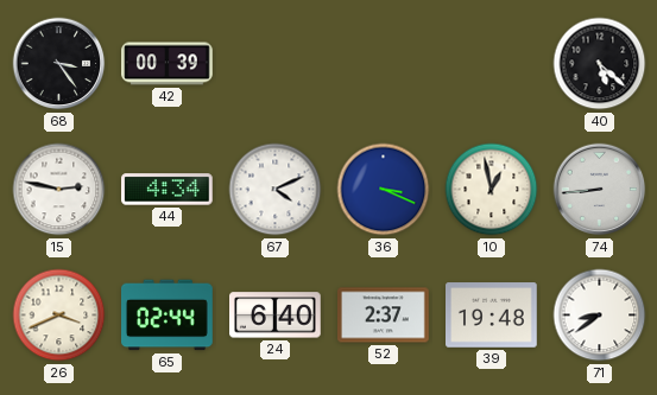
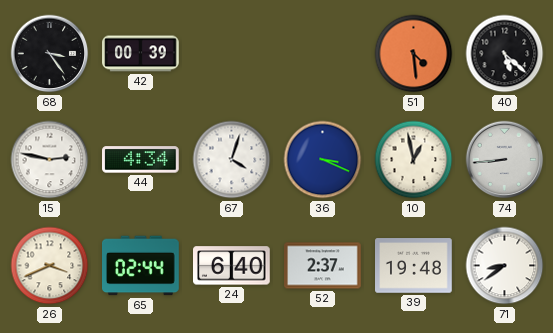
51: none -> 4:29
67: 4:11 -> 4:03
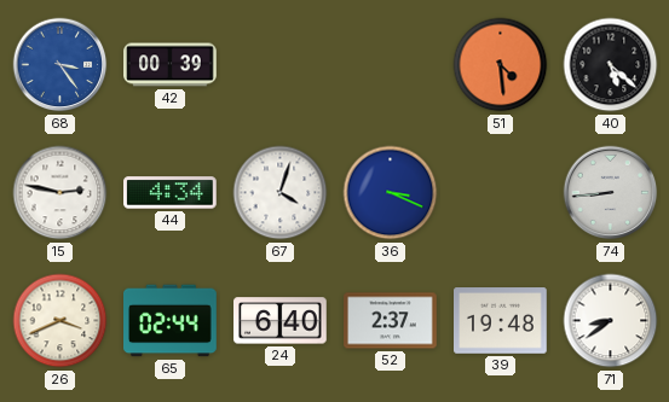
68 dial: black -> blue
10: 12:58 -> none
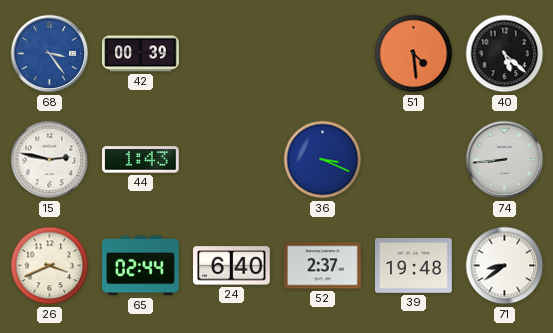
44: 4:34 -> 1:43
67: 4:03 -> none
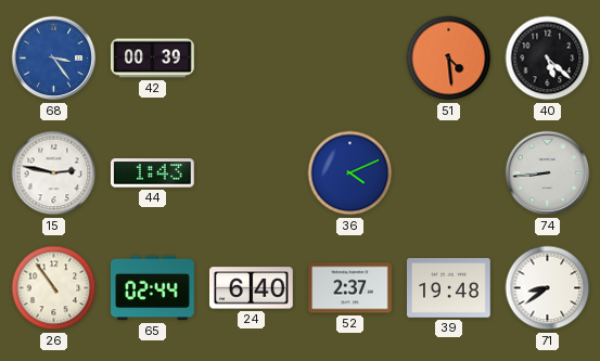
36: 3:19 -> 4:11
26: 3:41 -> 10:54
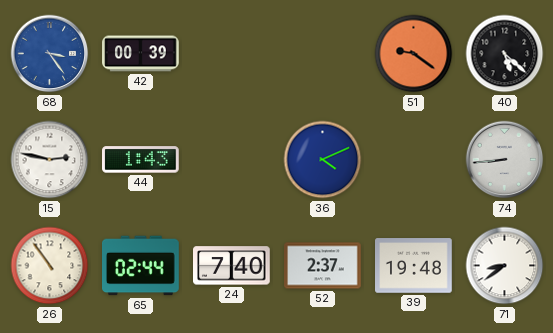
51: 4:29 -> 9:21
24: 6:40 -> 7:40
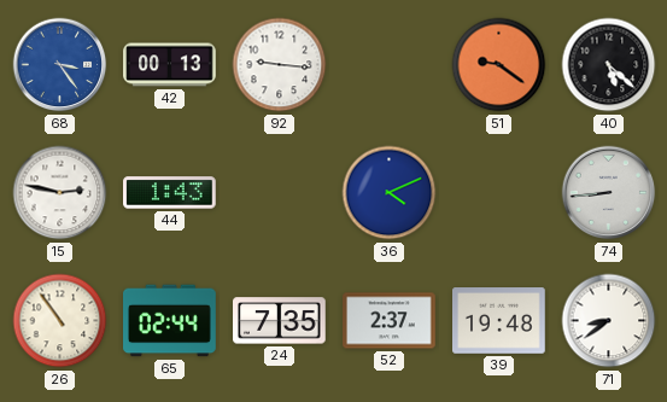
42: 00:39 -> 00:13
92: none -> 9:16
24: 7:40 -> 7:35
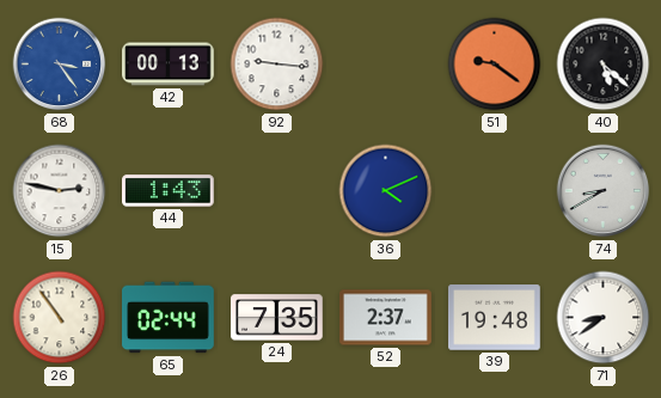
74: 8:44 -> 8:40
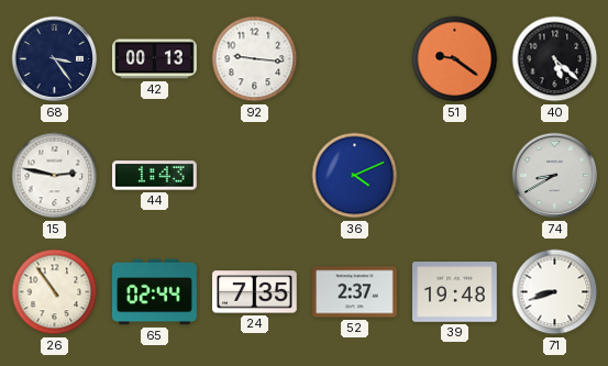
68 dial: blue -> navy
71: 8:39 -> 8:42
